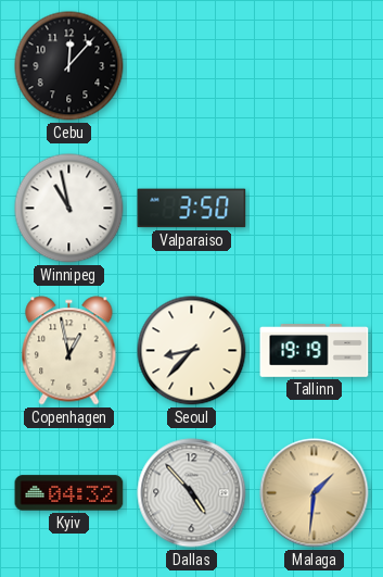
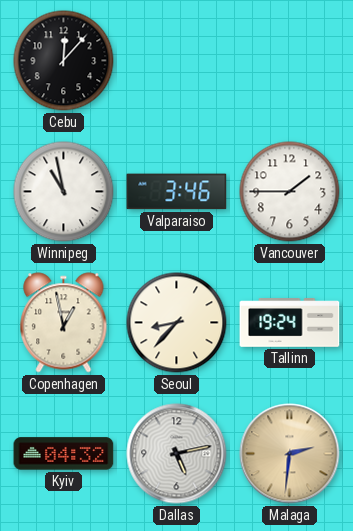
Valparaiso: 3:50 -> 3:46
Vancouver: none -> 1:45
Tallinn: 19:19 -> 19:24
Dallas: 4:53 -> 5:13
Malaga: 1:31 -> 2:31
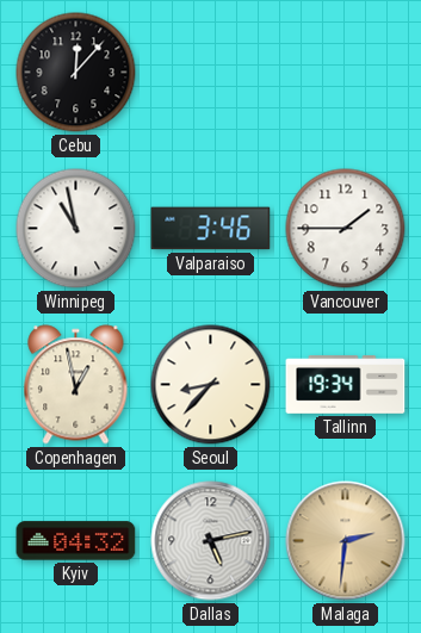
Tallinn: 19:24 -> 19:34
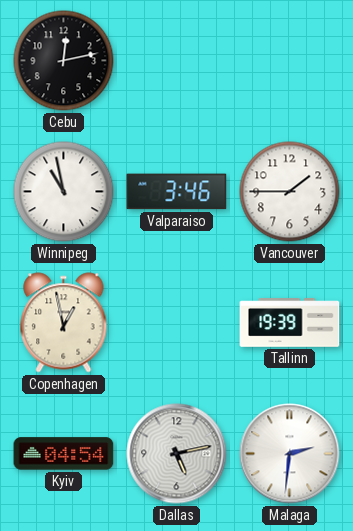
Cebu: 12:07 -> 12:13
Seoul: 8:37 -> none
Tallinn: 19:34 -> 19:39
Kyiv: 04:32 -> 04:54
Malaga dial: champagne -> white
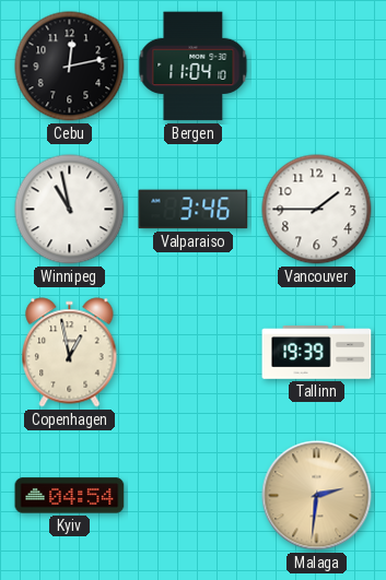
Bergen: none -> 11:04
Dallas: 5:13 -> none
Malaga dial: white -> champagne
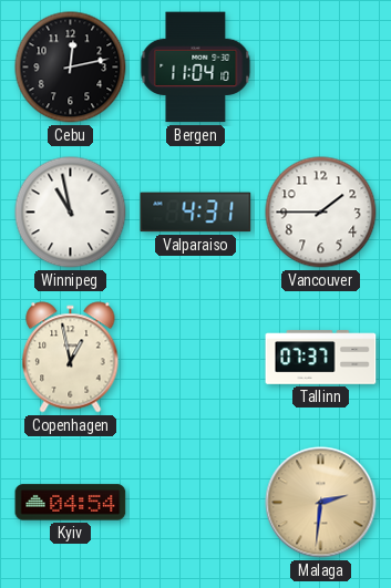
Valparaiso: 3:46 -> 4:31
Tallinn: 19:39 -> 07:37
